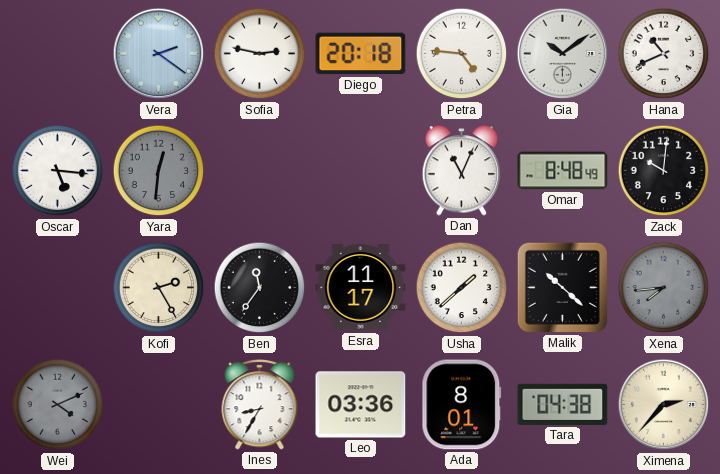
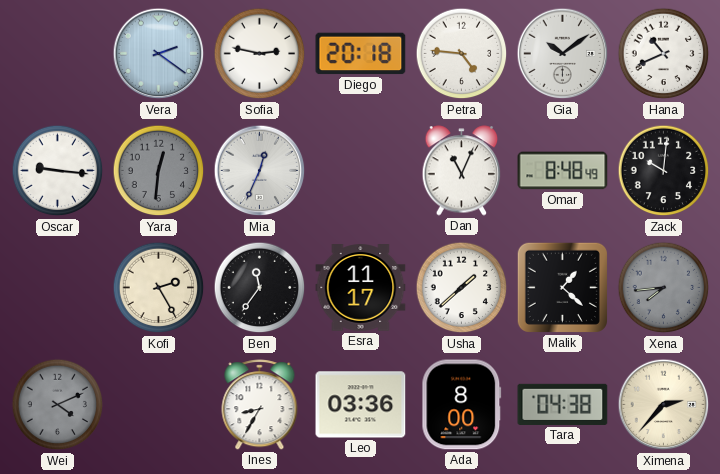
Oscar: 5:16 -> 9:16
Mia: none -> 12:34
Malik: 10:22 -> 1:22
Ada: 8:01 -> 8:00
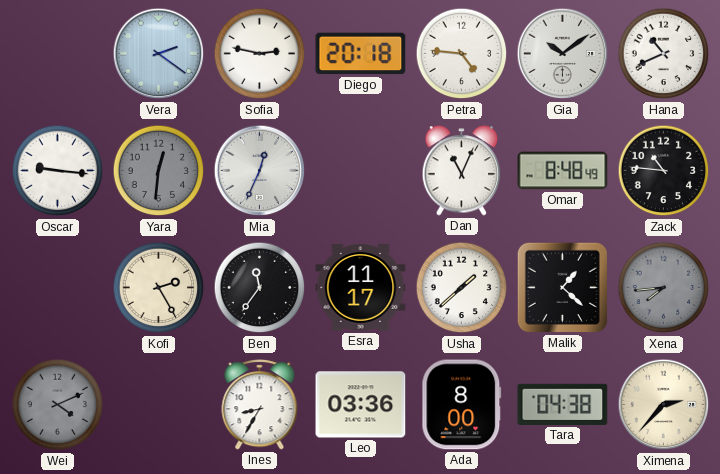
Zack: 10:01 -> 10:46
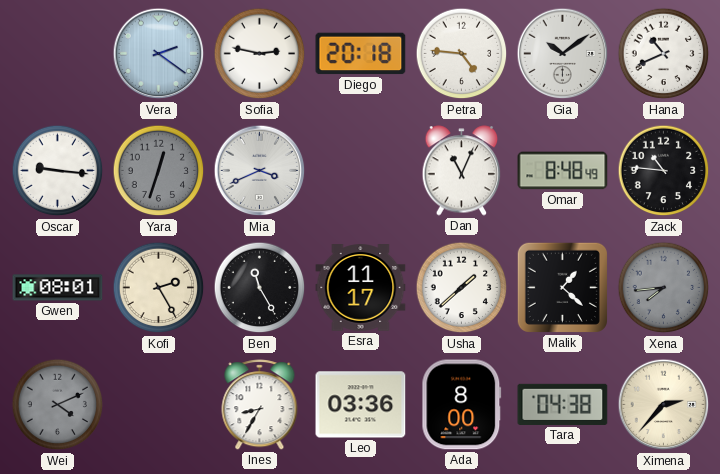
Yara: 12:31 -> 12:33
Mia: 12:34 -> 3:41
Gwen: none -> 08:01
Ben: 11:36 -> 11:25
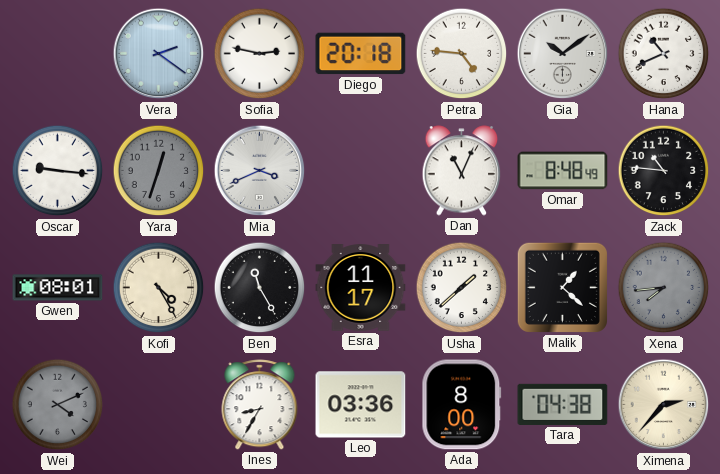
Kofi: 2:25 -> 4:25
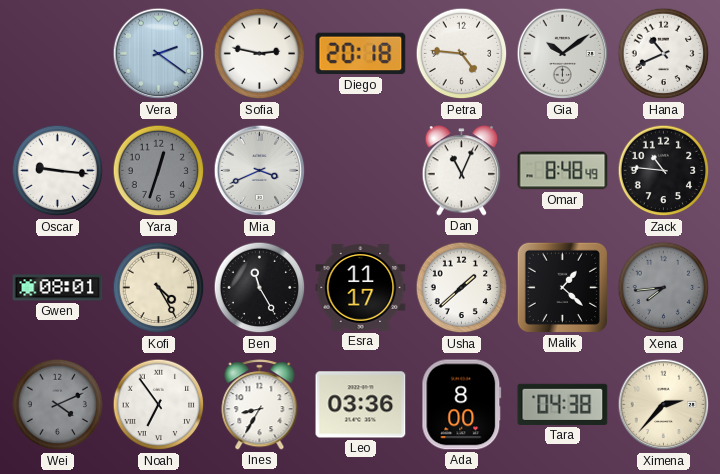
Noah: none -> 6:54
